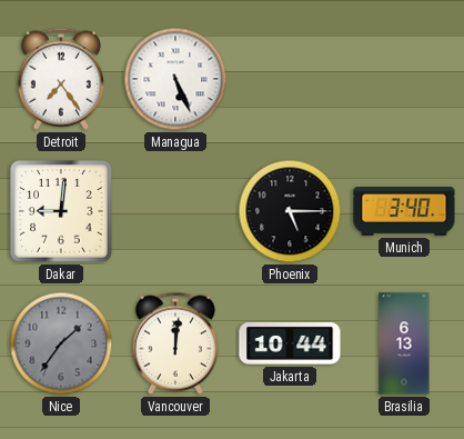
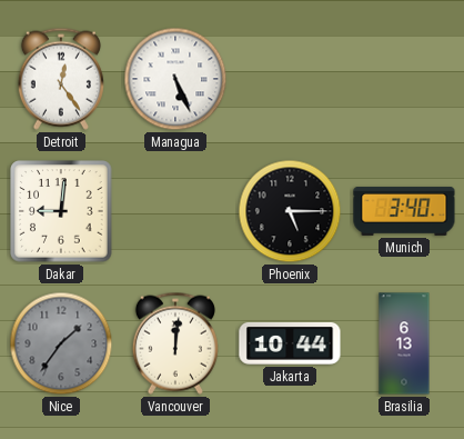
Detroit: 7:24 -> 12:24
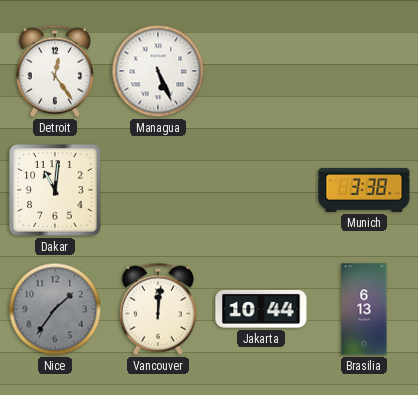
Dakar: 9:01 -> 11:01
Phoenix: 5:15 -> none
Munich: 3:40 -> 3:38
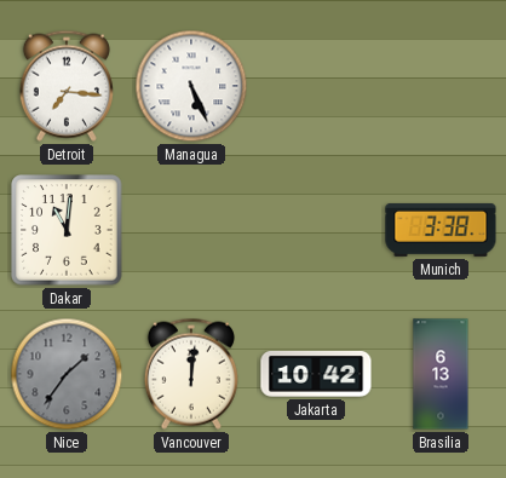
Detroit: 12:24 -> 7:16
Jakarta: 10:44 -> 10:42
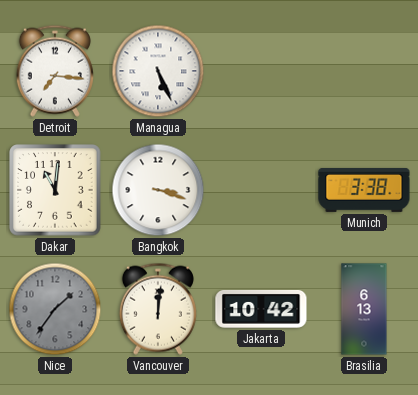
Bangkok: none -> 3:18
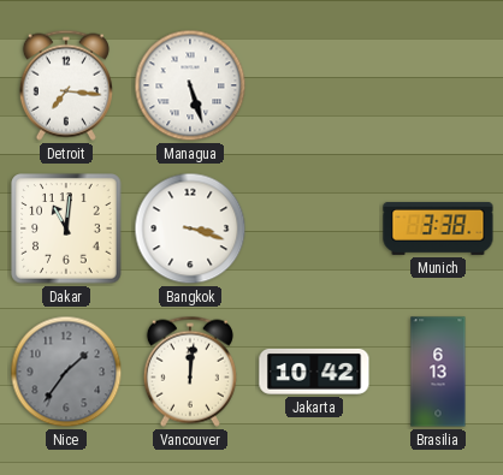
Managua: 5:26 -> 5:27
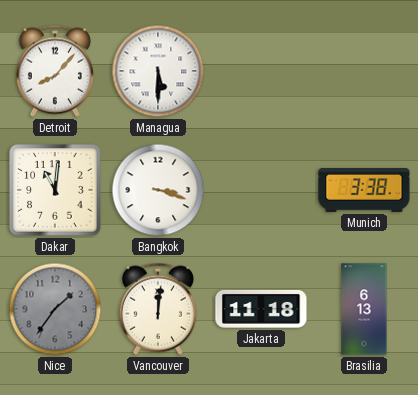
Detroit: 7:16 -> 8:07
Managua: 5:27 -> 5:30
Jakarta: 10:42 -> 11:18
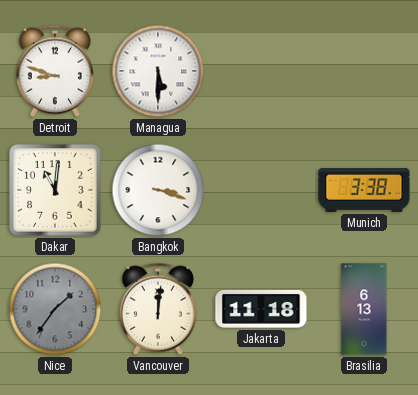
Detroit: 8:07 -> 8:48
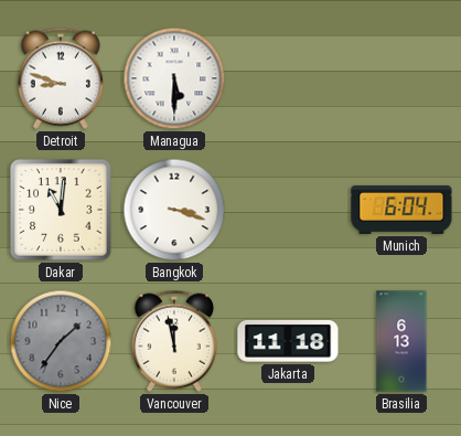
Munich: 3:38 -> 6:04
Vancouver: 12:01 -> 11:58
